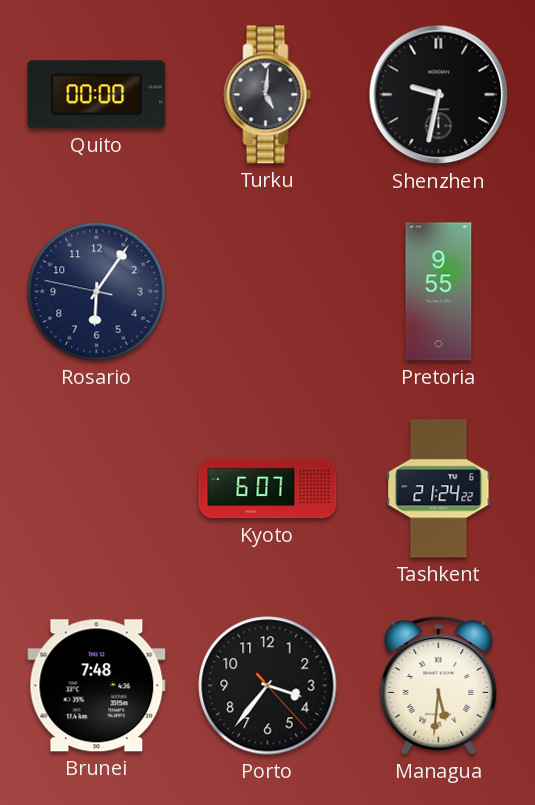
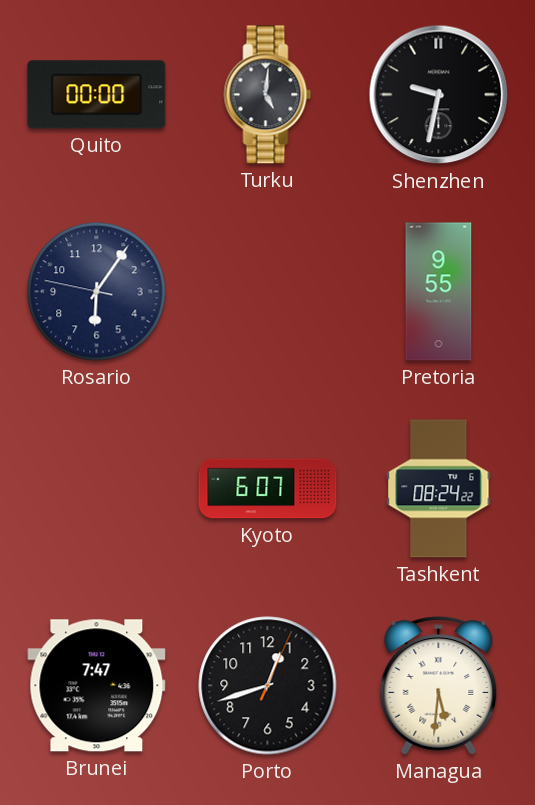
Tashkent: 21:24 -> 08:24
Brunei: 7:48 -> 7:47
Porto: 3:36 -> 12:42
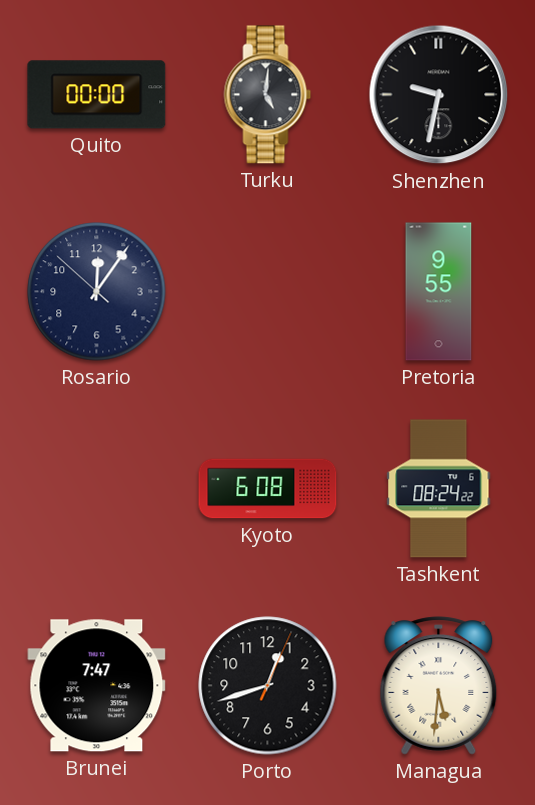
Rosario: 6:05 -> 12:05
Kyoto: 6:07 -> 6:08
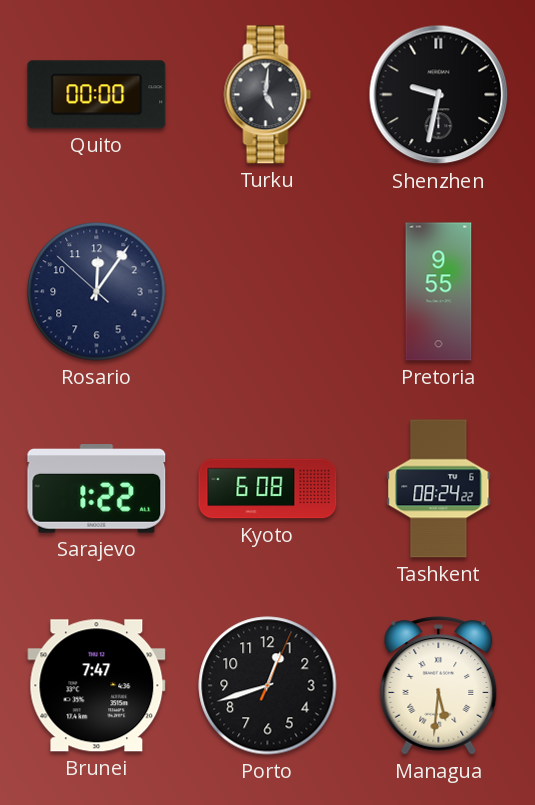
Sarajevo: none -> 1:22
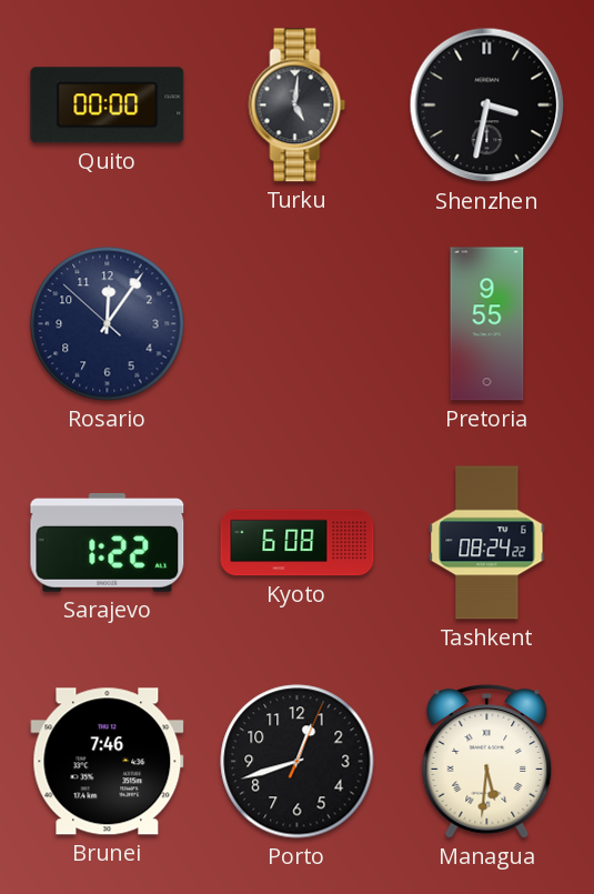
Shenzhen: 9:32 -> 3:32
Brunei: 7:47 -> 7:46
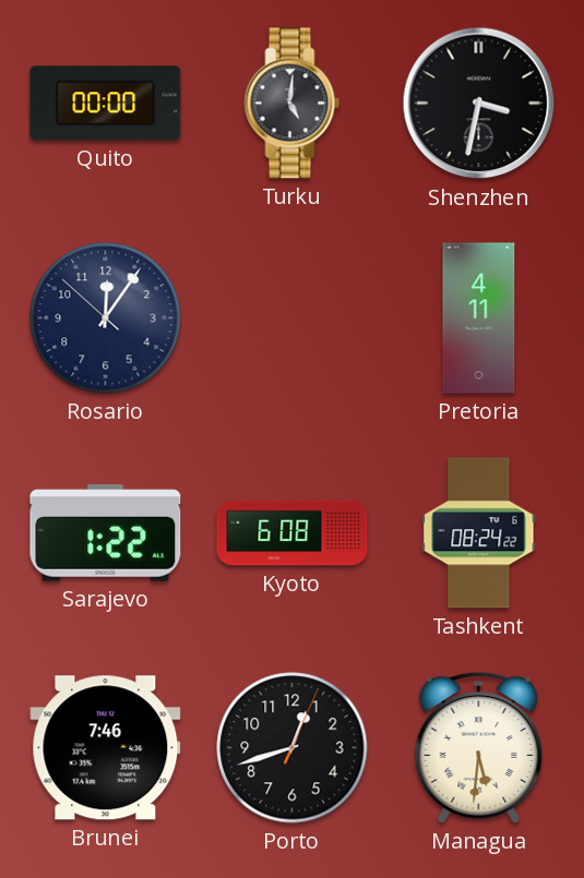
Pretoria: 9:55 -> 4:11
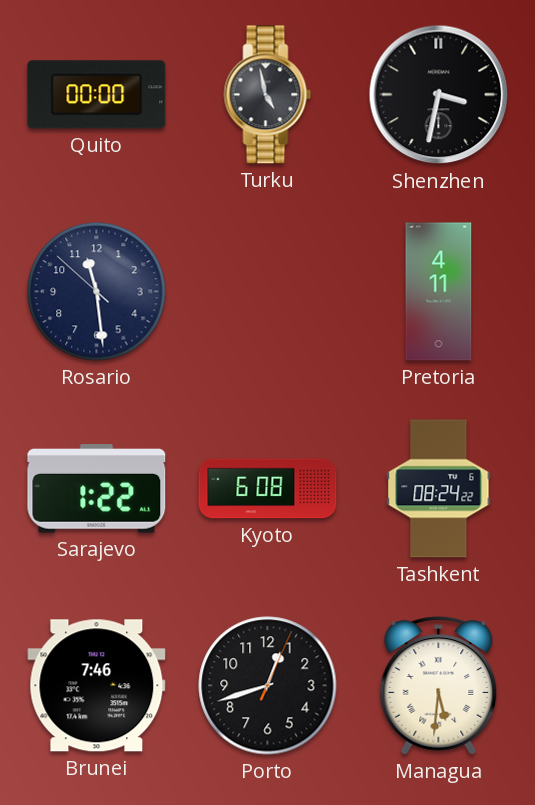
Turku: 5:01 -> 4:58
Rosario: 12:05 -> 11:28
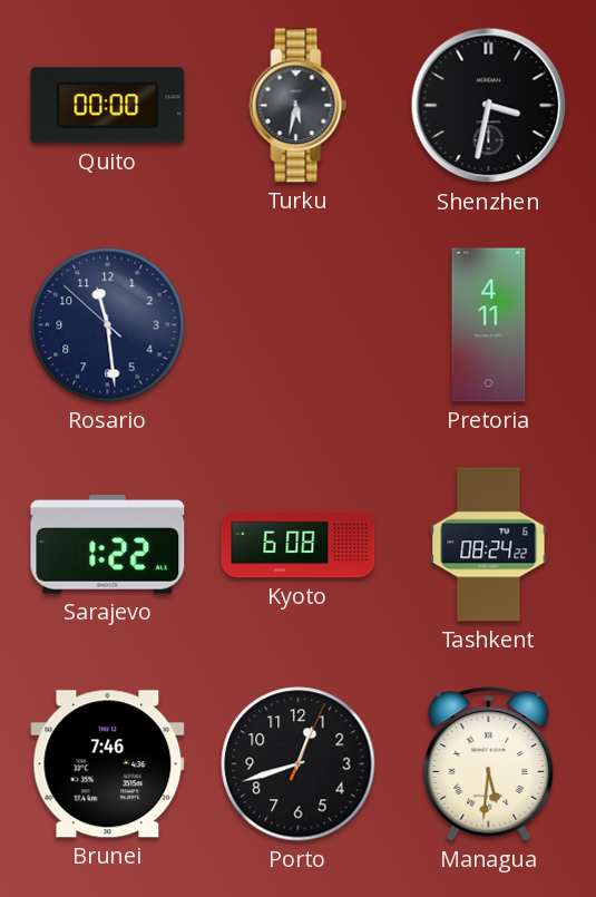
Turku: 4:58 -> 5:32
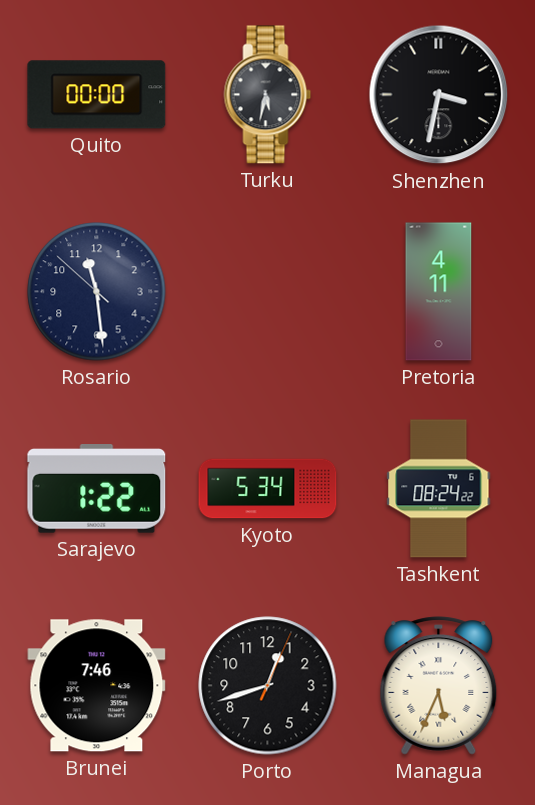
Kyoto: 6:08 -> 5:34
Managua: 5:31 -> 5:34
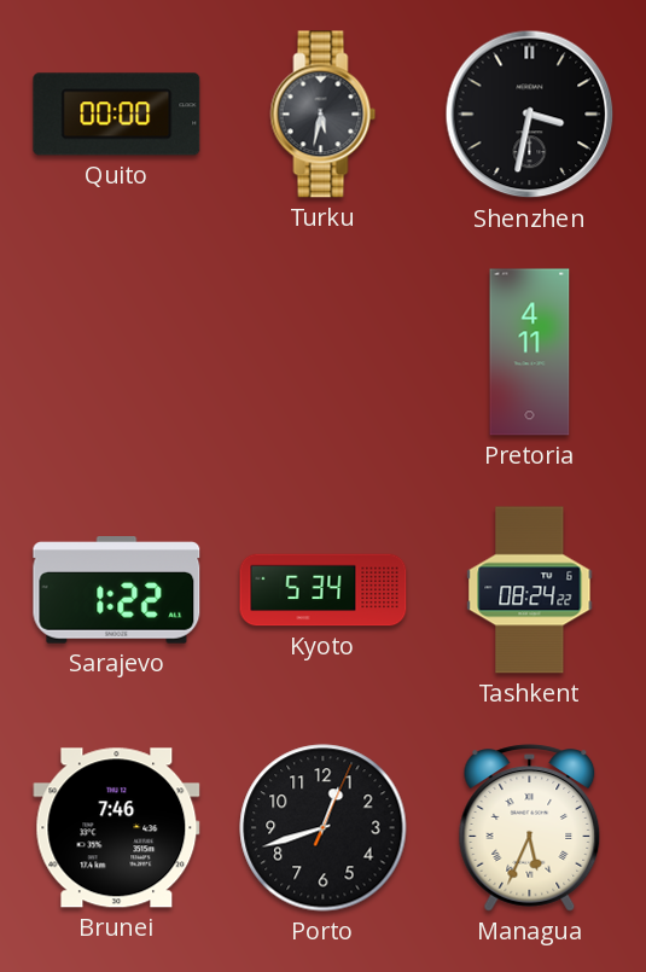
Rosario: 11:28 -> none
